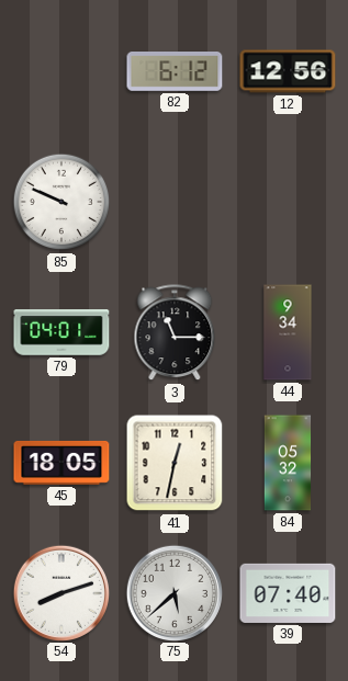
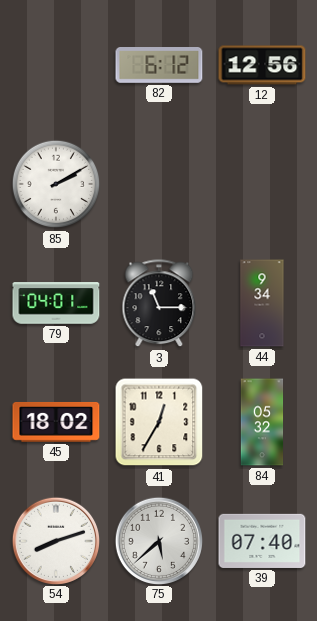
85: 9:49 -> 2:10
45: 18:05 -> 18:02
41: 12:32 -> 12:35
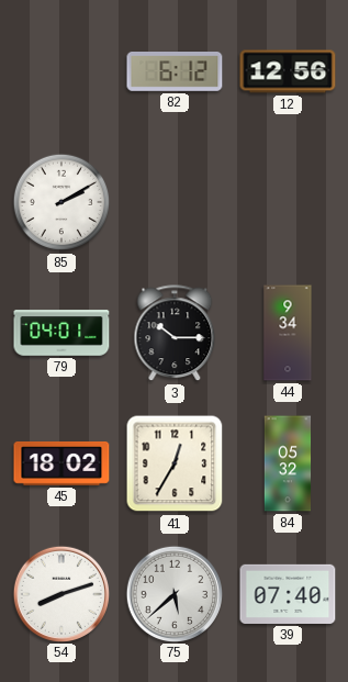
3: 11:15 -> 10:15
